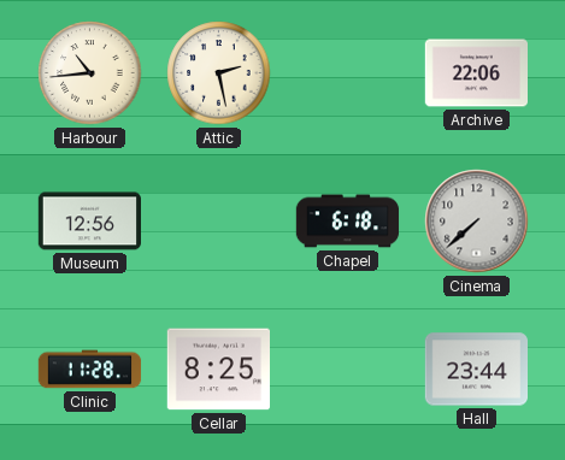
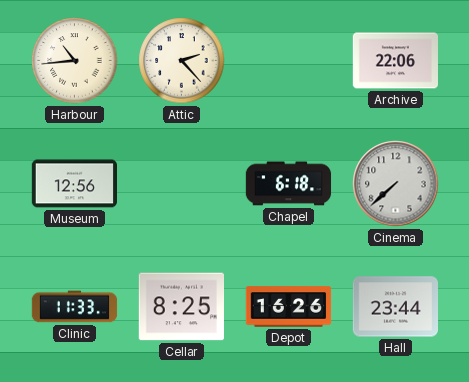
Attic: 2:28 -> 2:23
Clinic: 11:28 -> 11:33
Depot: none -> 16:26
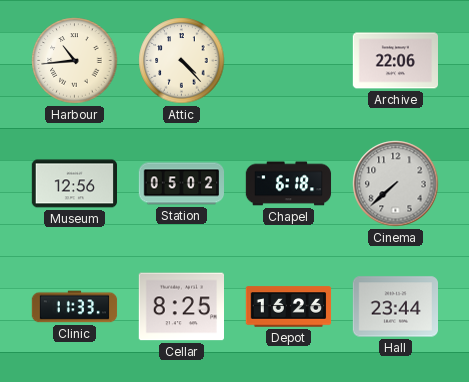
Attic: 2:23 -> 4:23
Station: none -> 05:02
